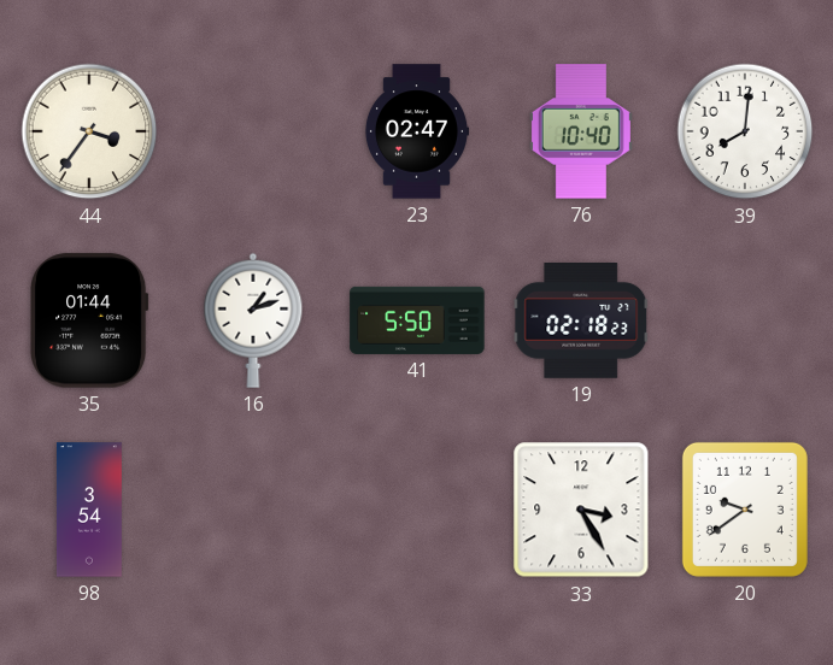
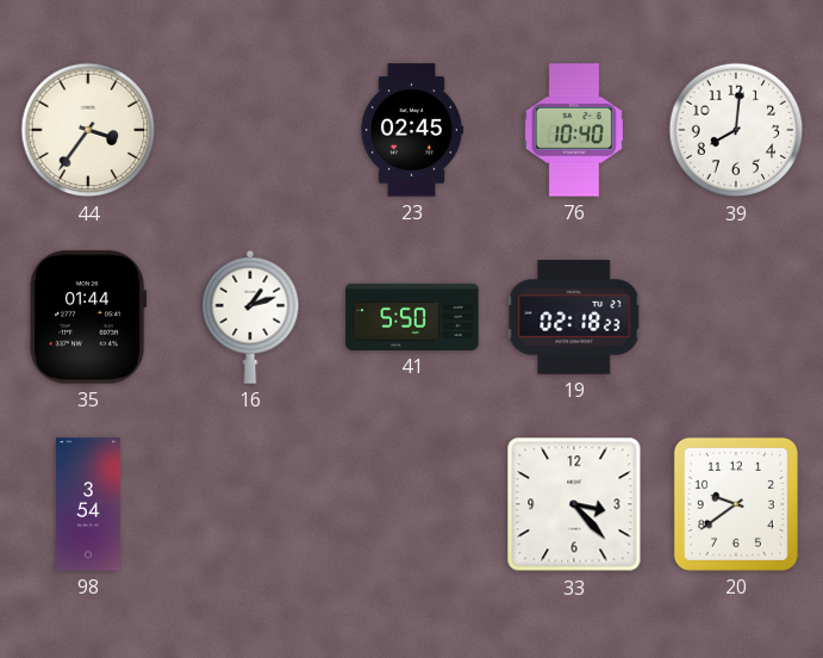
23: 02:47 -> 02:45
33: 3:25 -> 3:23
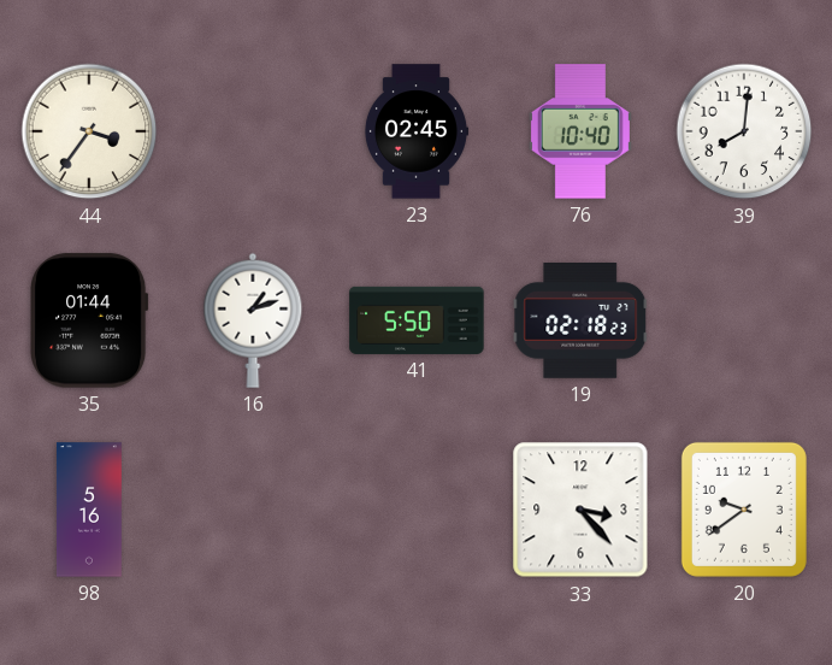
98: 3:54 -> 5:16
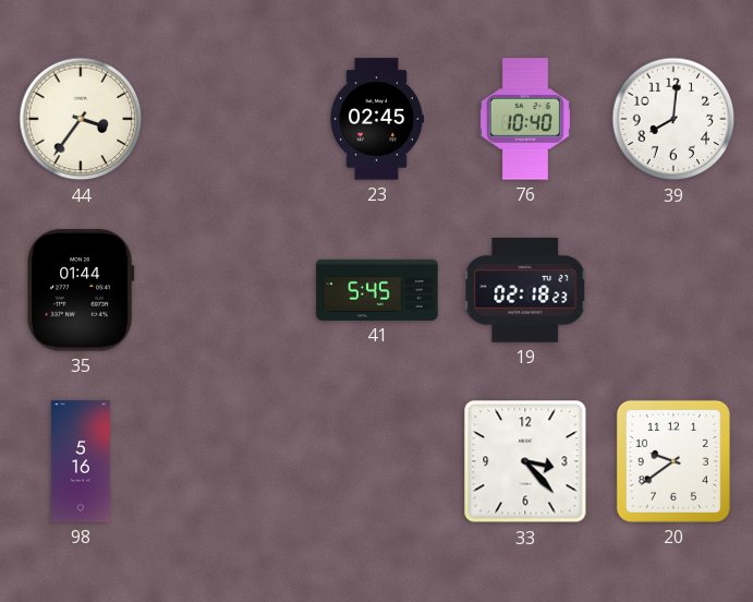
16: 1:12 -> none
41: 5:50 -> 5:45
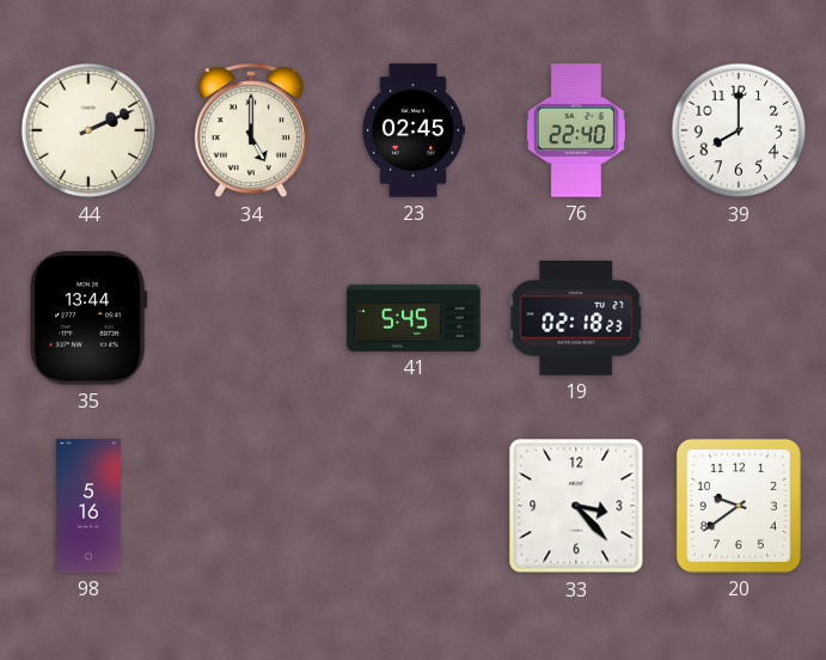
44: 3:36 -> 2:11
34: none -> 5:00
76: 10:40 -> 22:40
39: 8:01 -> 8:00
35: 01:44 -> 13:44
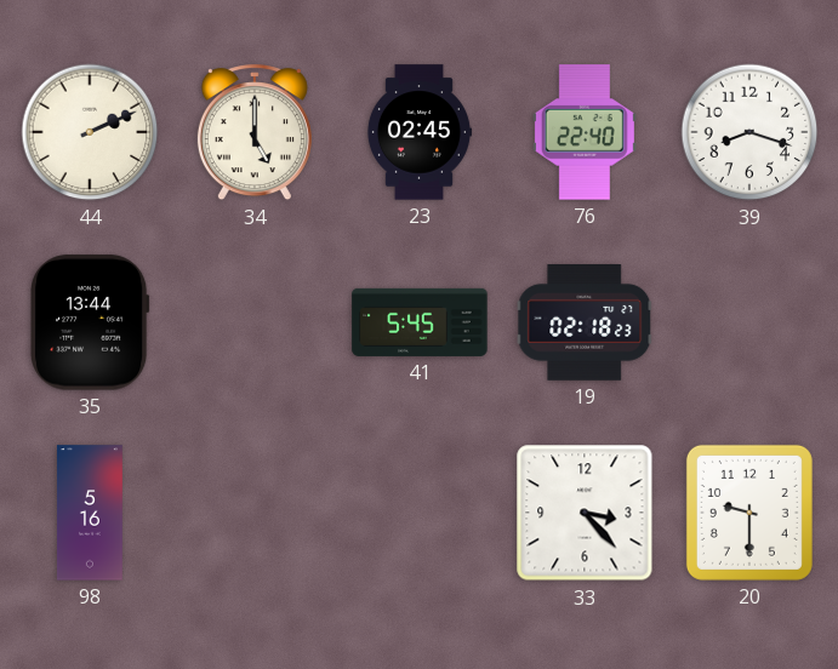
39: 8:00 -> 8:18
20: 9:39 -> 9:30
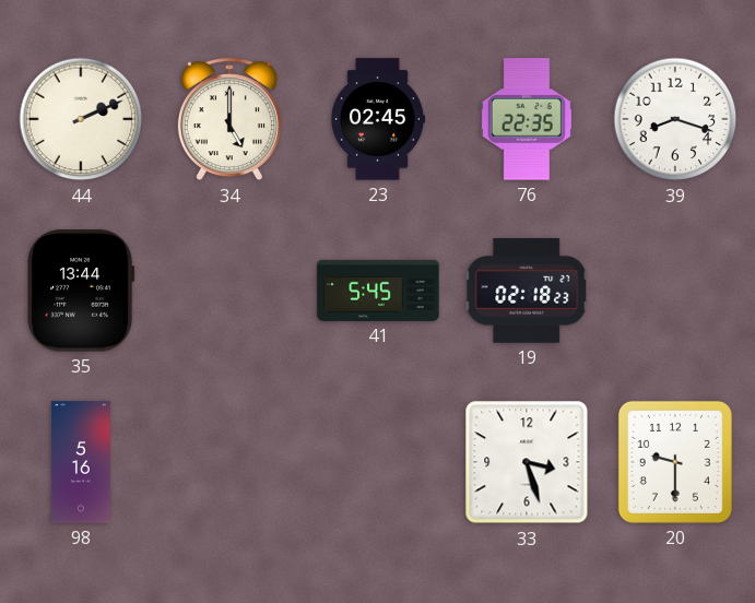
76: 22:40 -> 22:35
33: 3:23 -> 3:27
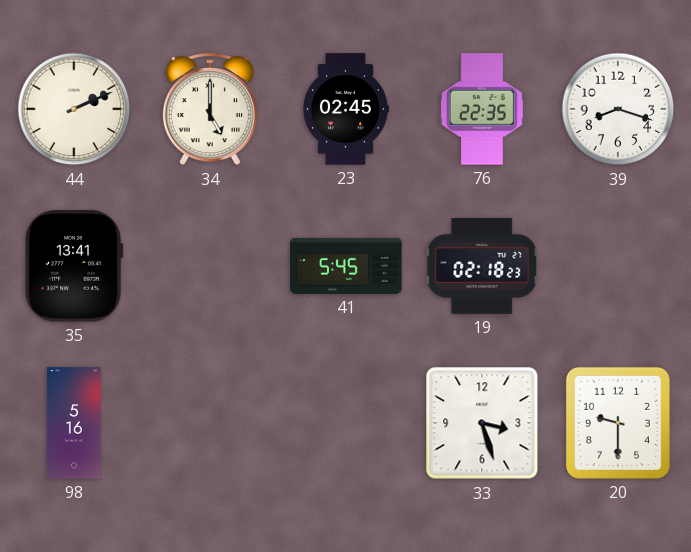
35: 13:44 -> 13:41
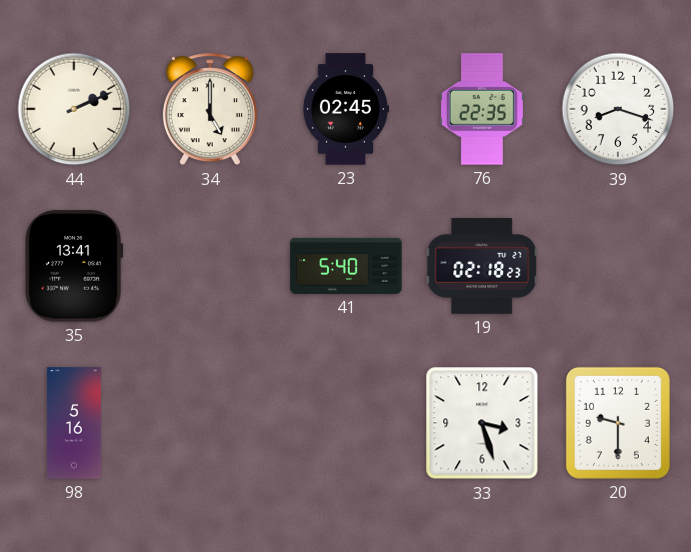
41: 5:45 -> 5:40
